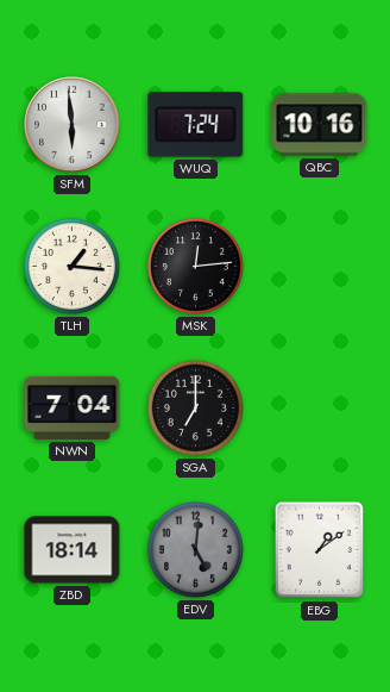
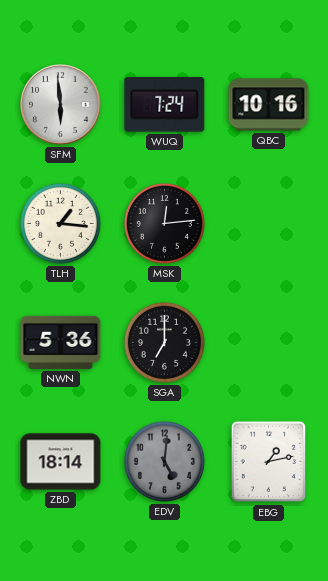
NWN: 7:04 -> 5:36
EBG: 1:09 -> 1:13
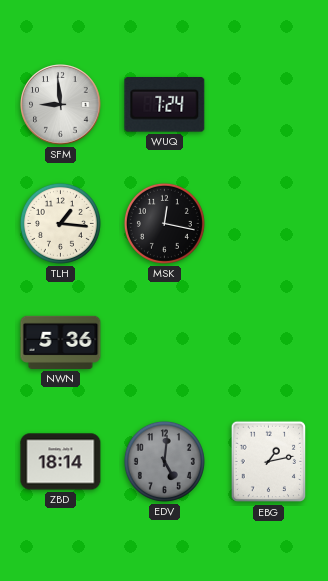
SFM: 5:59 -> 8:59
QBC: 10:16 -> none
MSK: 12:14 -> 12:17
SGA: 7:00 -> none
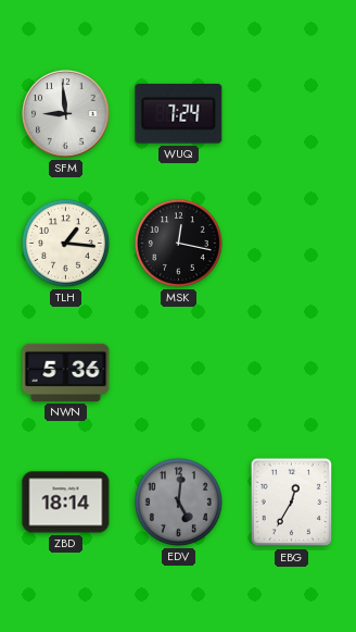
EBG: 1:13 -> 12:35
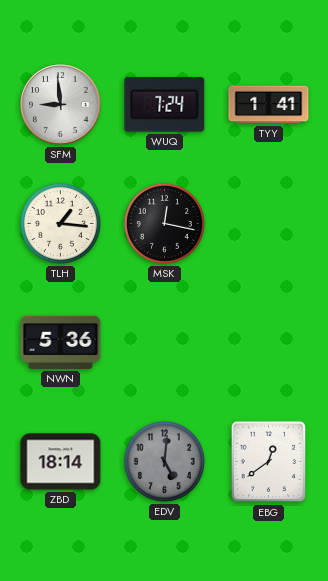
TYY: none -> 1:41
EBG: 12:35 -> 12:39
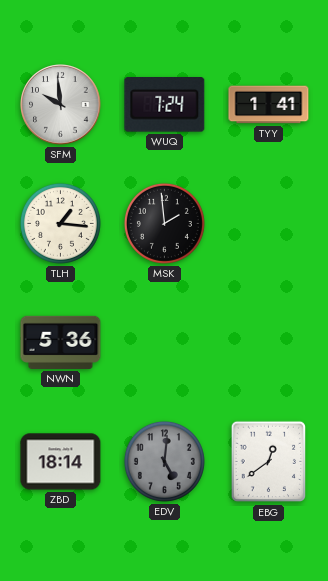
SFM: 8:59 -> 9:59
MSK: 12:17 -> 1:59
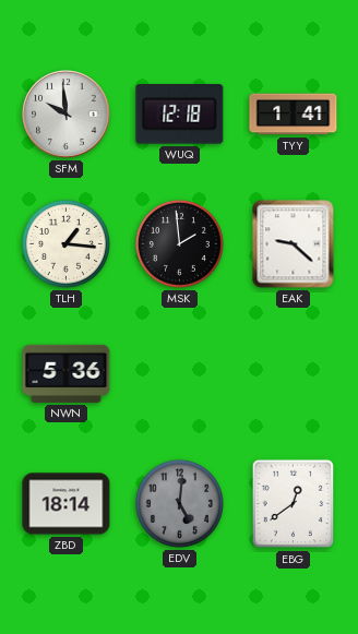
WUQ: 7:24 -> 12:18
EAK: none -> 9:22
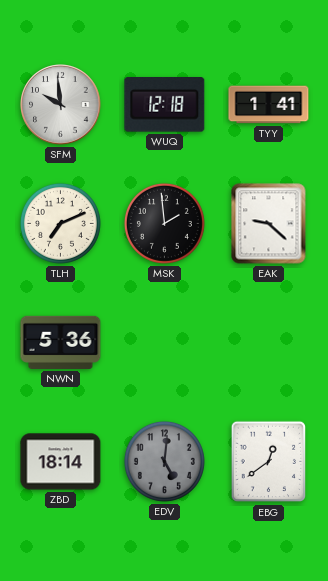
TLH: 1:16 -> 7:11
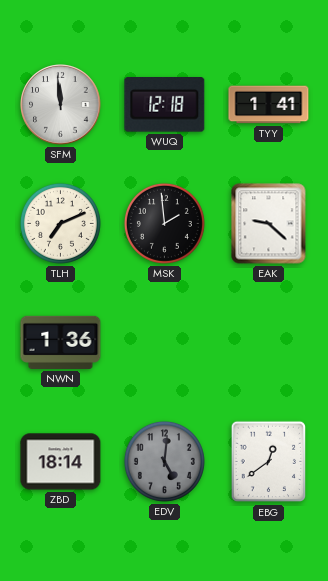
SFM: 9:59 -> 11:59
NWN: 5:36 -> 1:36
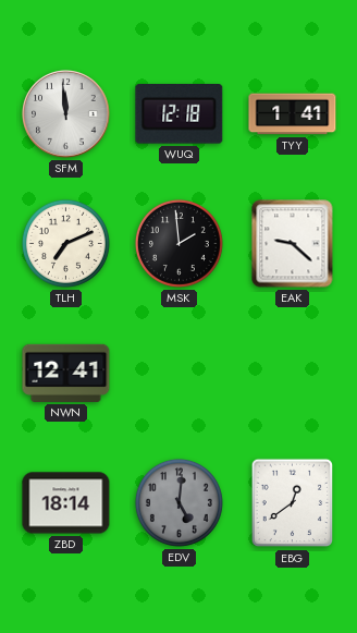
NWN: 1:36 -> 12:41
